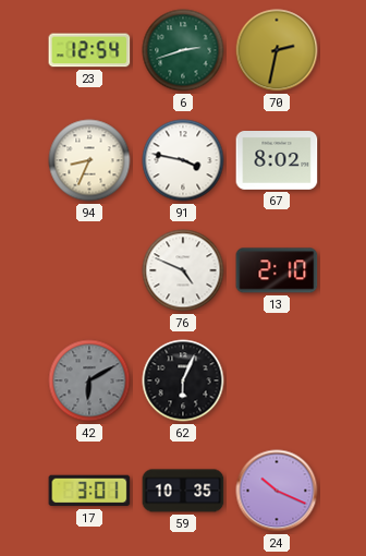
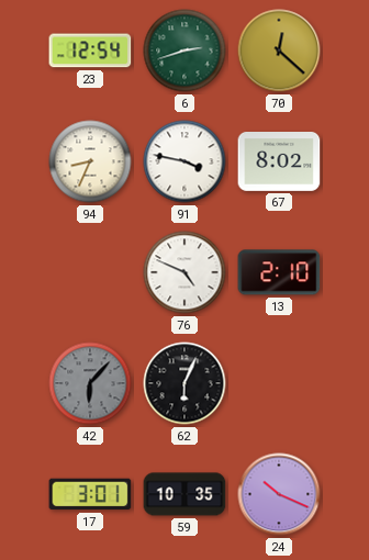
70: 2:32 -> 12:22
42: 6:10 -> 6:07
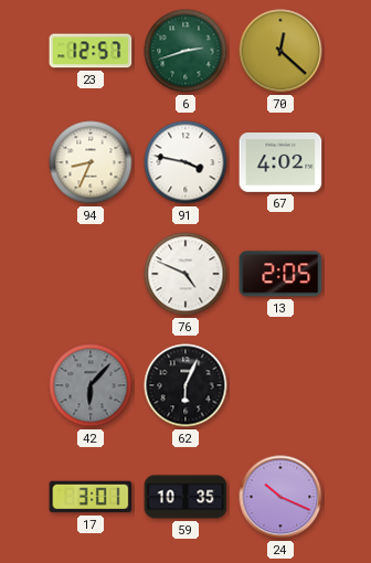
23: 12:54 -> 12:57
67: 8:02 -> 4:02
13: 2:10 -> 2:05
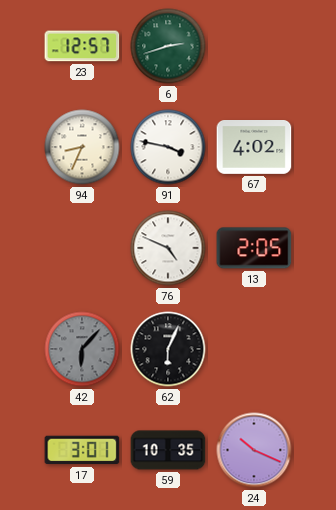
70: 12:22 -> none
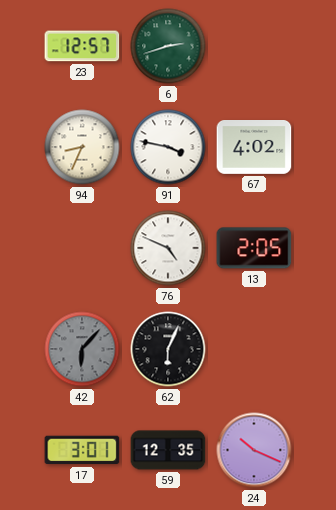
59: 10:35 -> 12:35
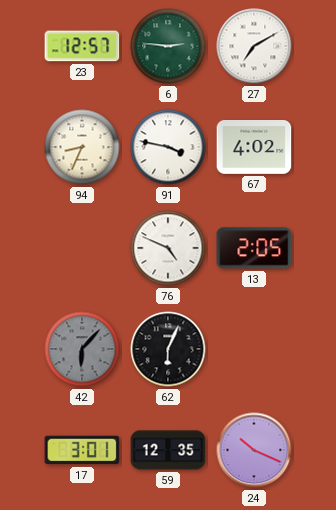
6: 2:42 -> 2:46
27: none -> 7:10
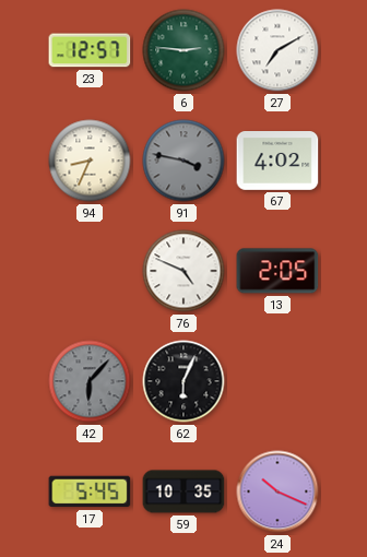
91 dial: white -> grey
17: 3:01 -> 5:45
59: 12:35 -> 10:35
